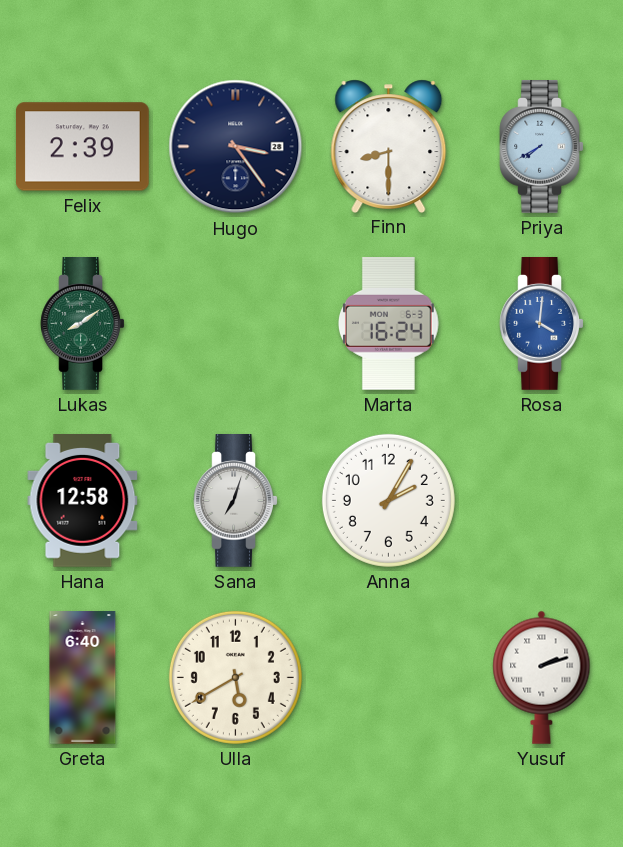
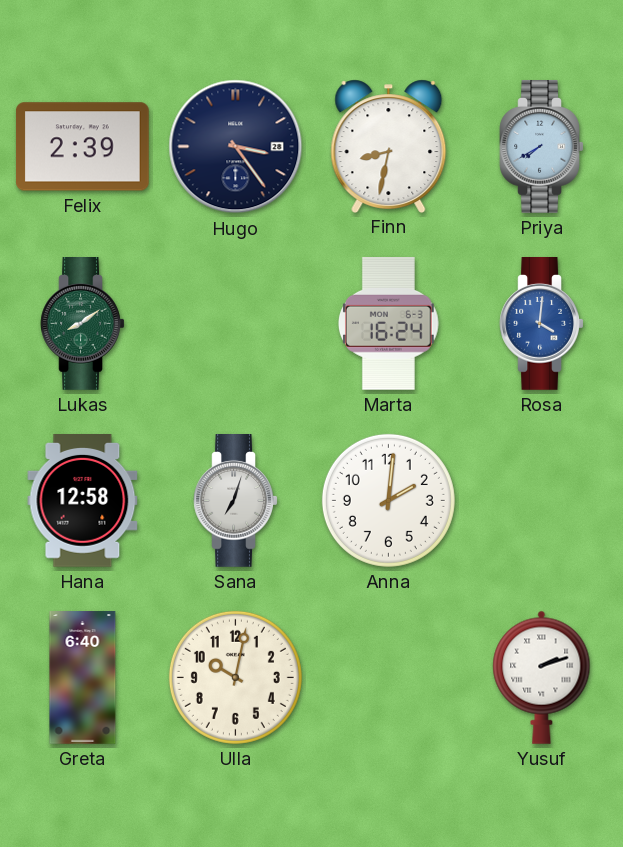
Finn: 8:30 -> 8:32
Anna: 2:05 -> 2:01
Ulla: 5:40 -> 10:02
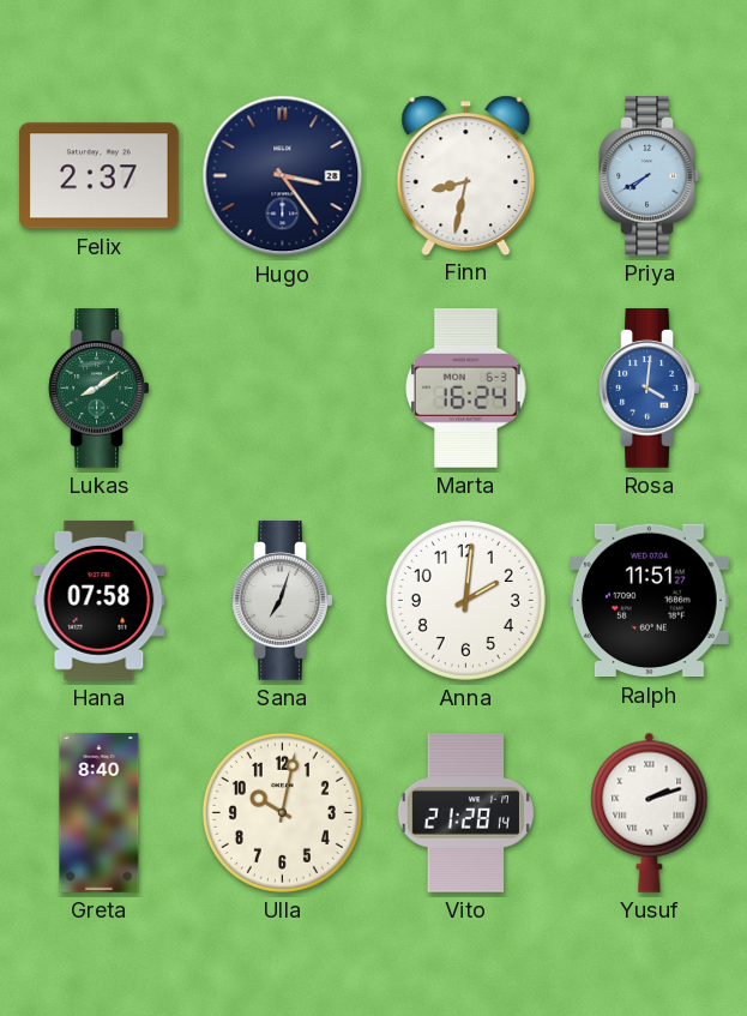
Felix: 2:39 -> 2:37
Hana: 12:58 -> 07:58
Ralph: none -> 11:51
Greta: 6:40 -> 8:40
Vito: none -> 21:28
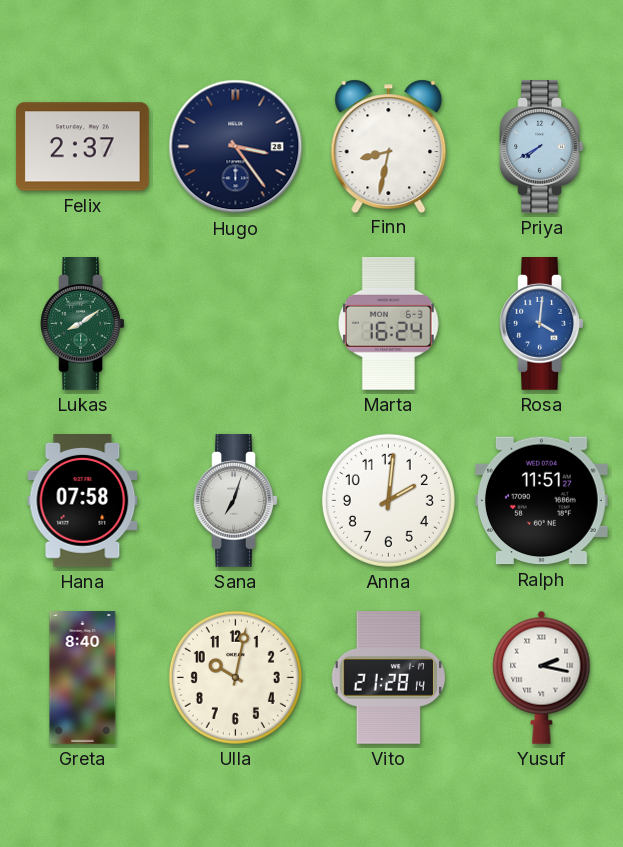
Yusuf: 2:12 -> 2:17
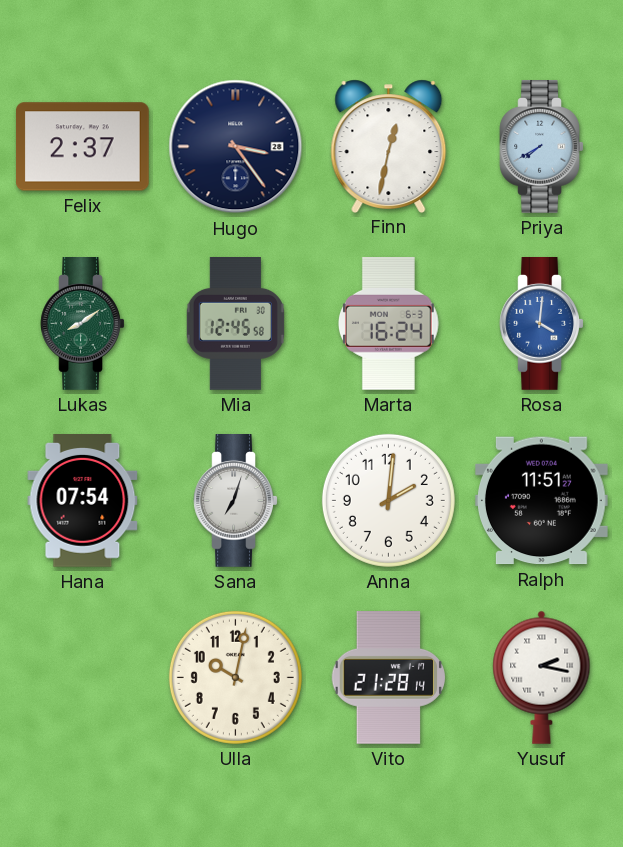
Finn: 8:32 -> 12:32
Mia: none -> 12:45
Hana: 07:58 -> 07:54
Greta: 8:40 -> none
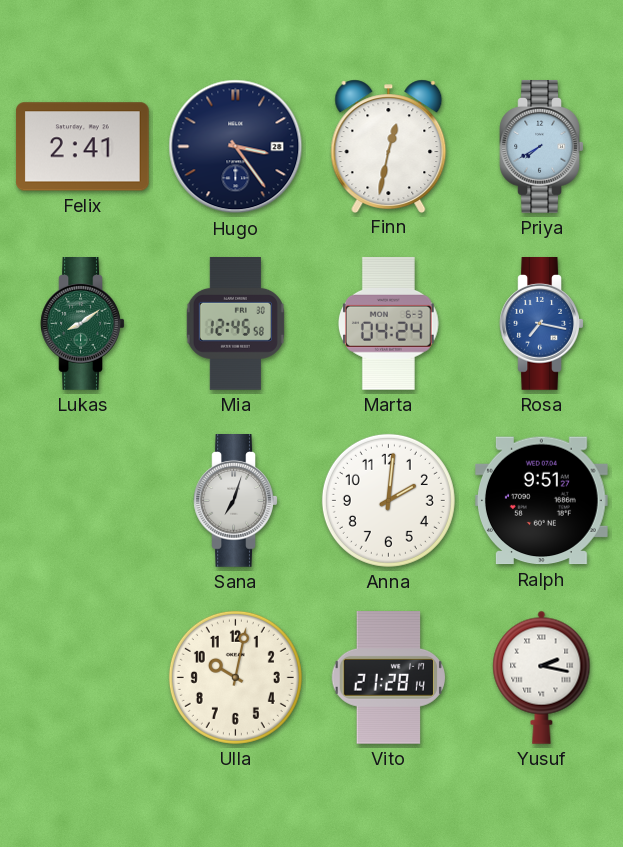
Felix: 2:37 -> 2:41
Marta: 16:24 -> 04:24
Rosa: 4:01 -> 7:17
Hana: 07:54 -> none
Ralph: 11:51 -> 9:51
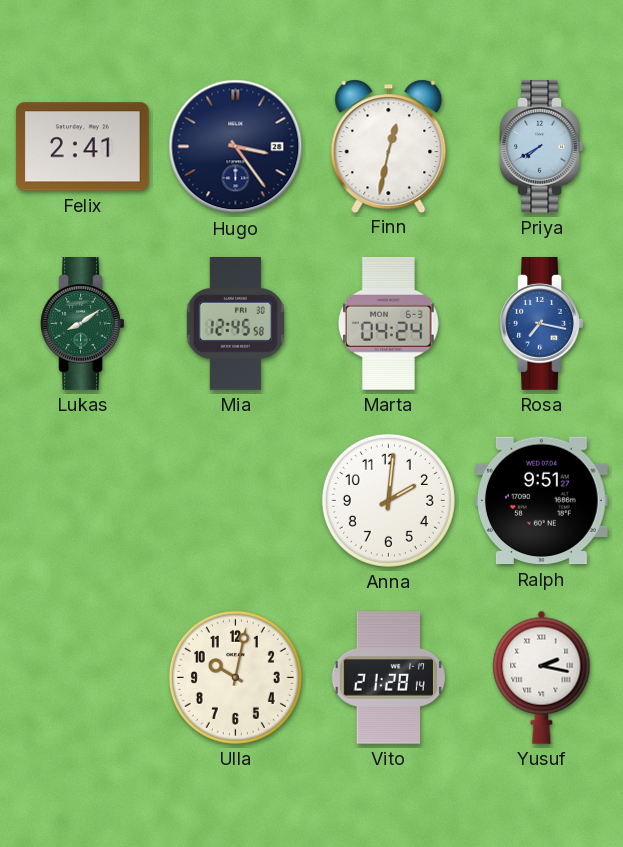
Sana: 7:03 -> none
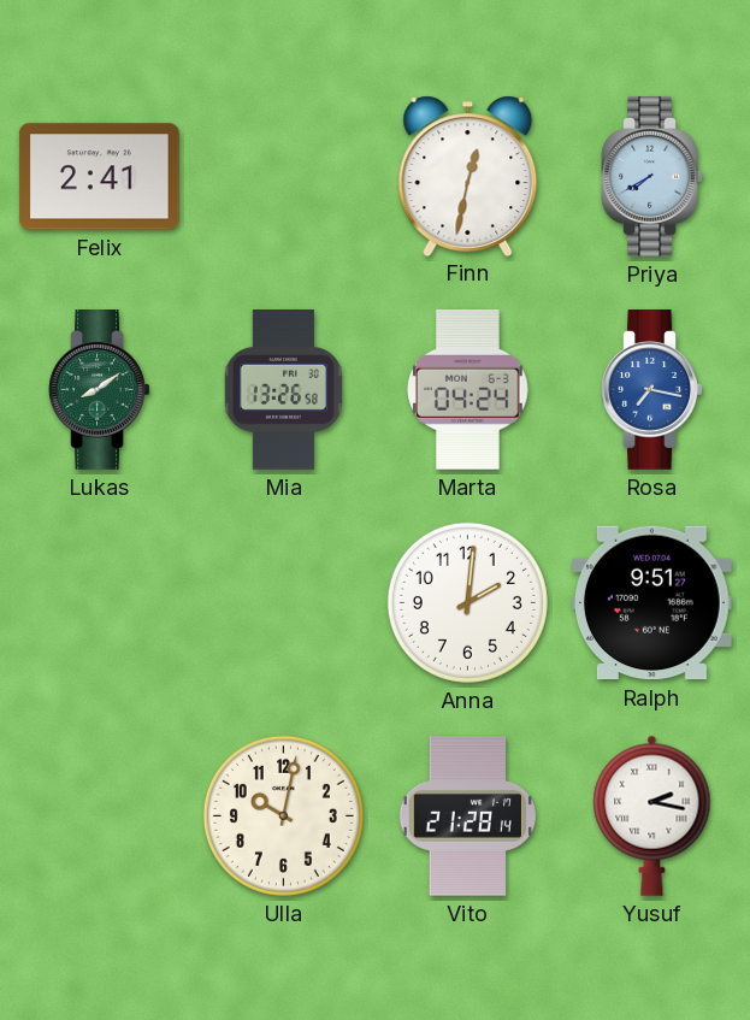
Hugo: 3:24 -> none
Mia: 12:45 -> 13:26
